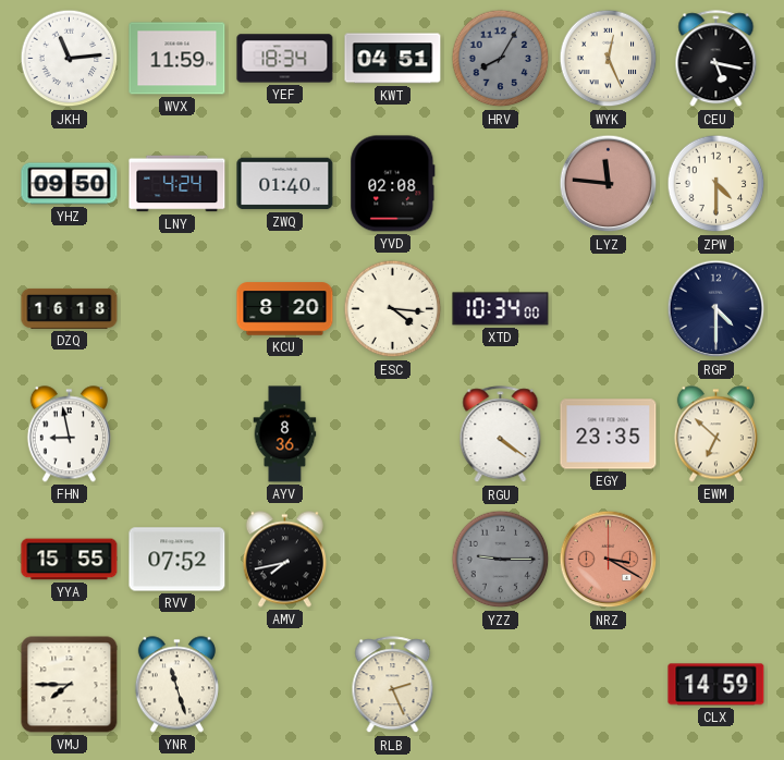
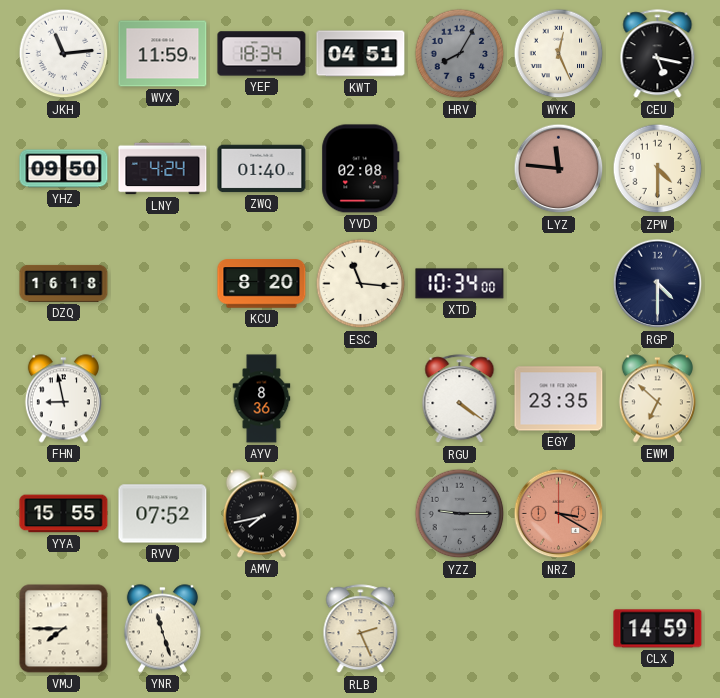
ESC: 4:16 -> 11:16
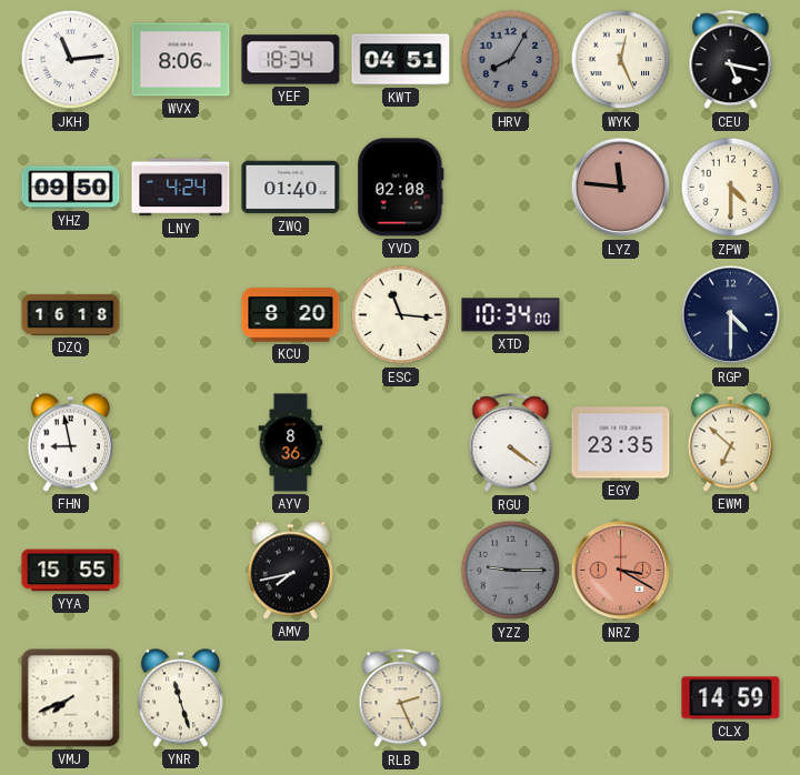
WVX: 11:59 -> 8:06
RVV: 07:52 -> none
VMJ: 7:45 -> 7:41
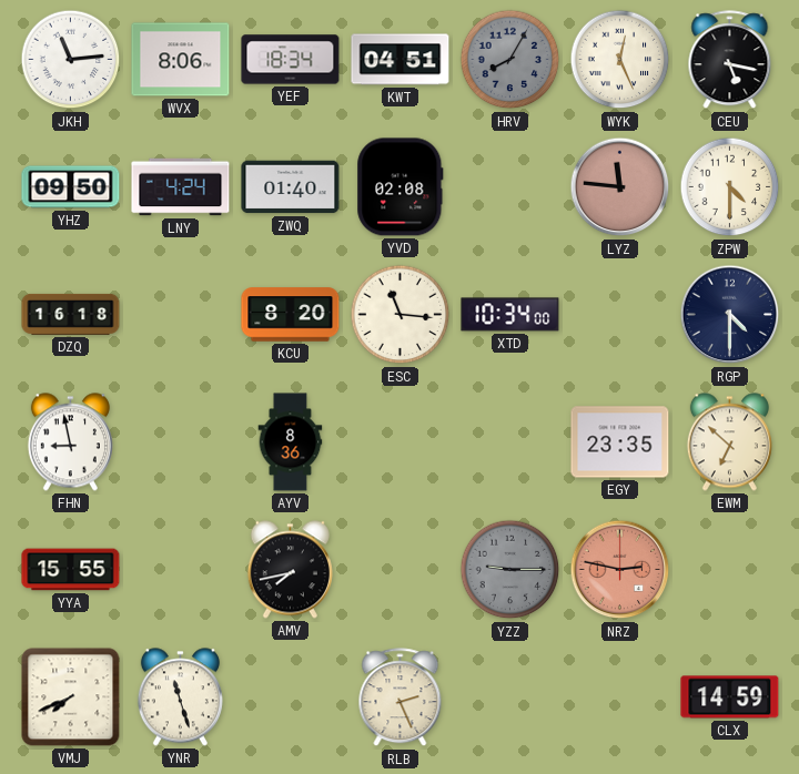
RGU: 4:21 -> none
NRZ: 3:20 -> 2:47
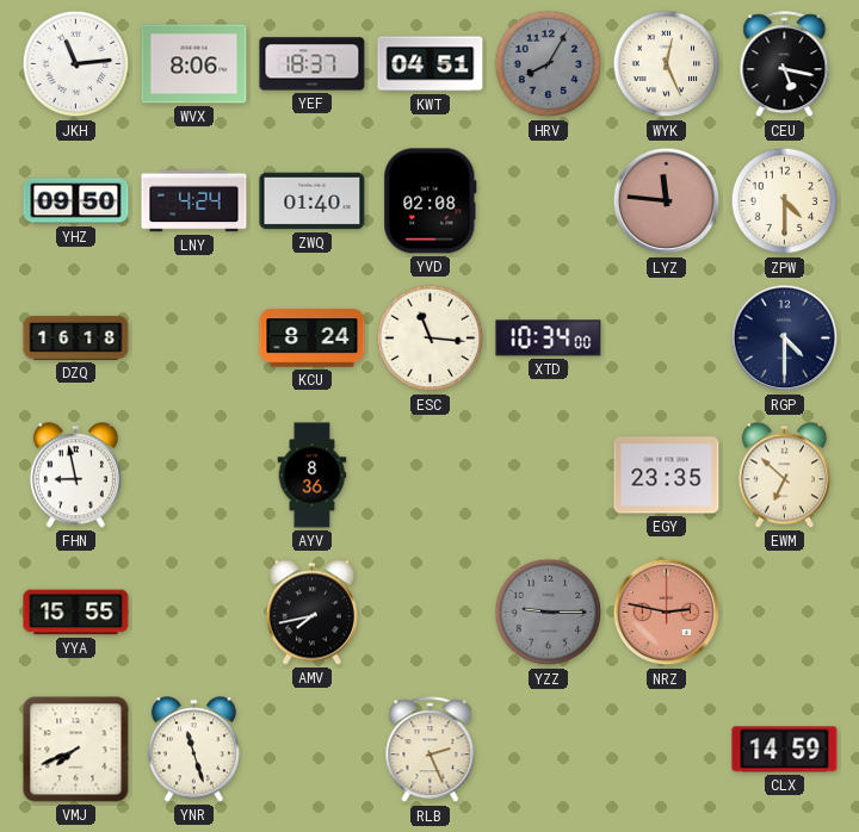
YEF: 18:34 -> 18:37
KCU: 8:20 -> 8:24
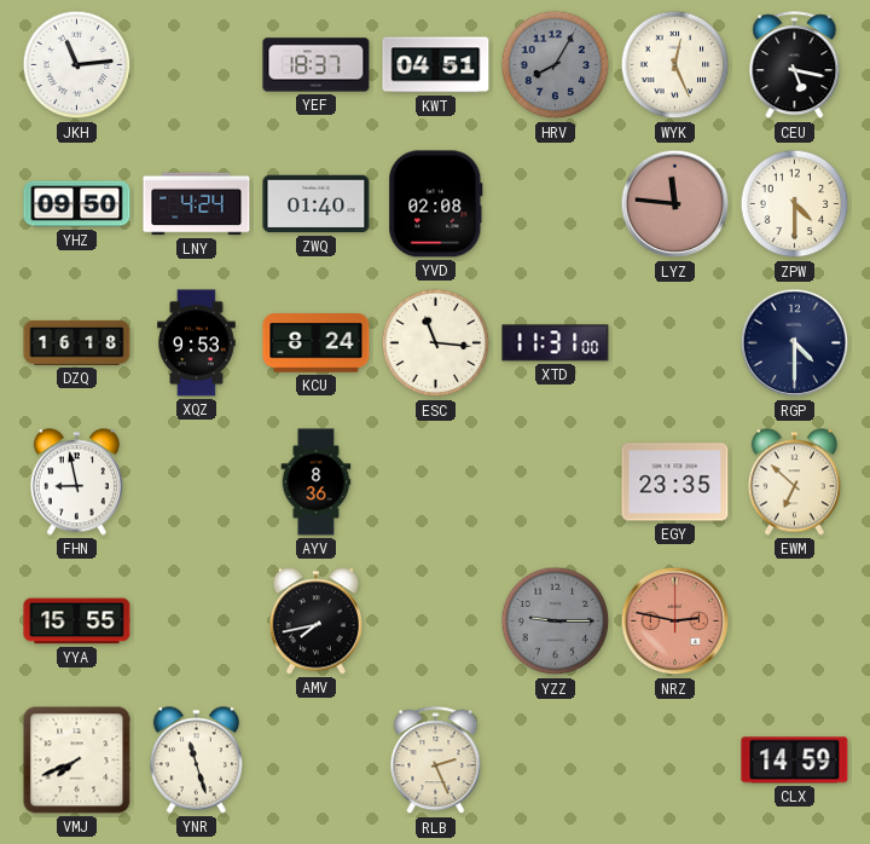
WVX: 8:06 -> none
XQZ: none -> 9:53
XTD: 10:34 -> 11:31
